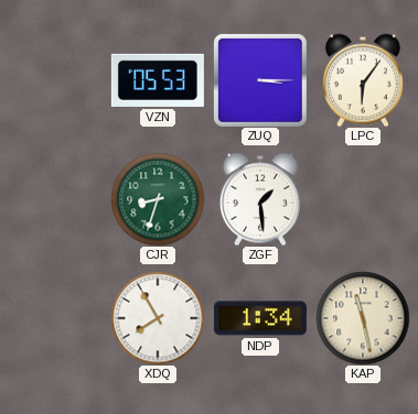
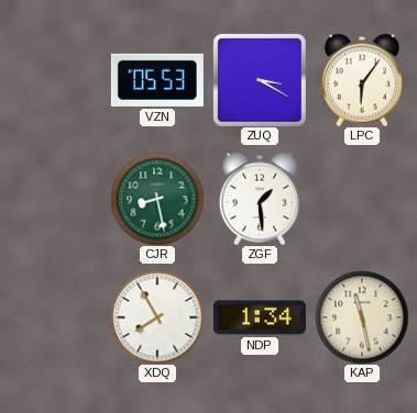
ZUQ: 3:15 -> 3:20
CJR: 8:33 -> 8:28
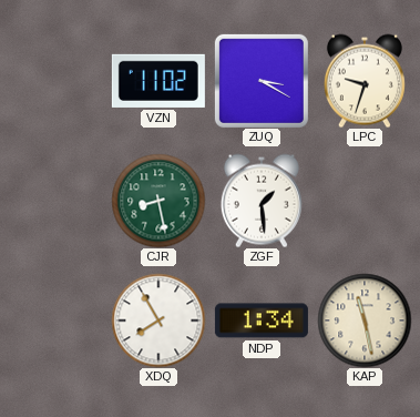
VZN: 05:53 -> 11:02
LPC: 6:06 -> 9:33
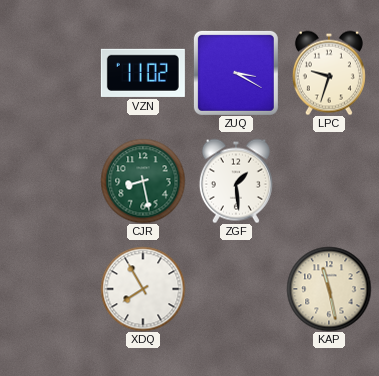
NDP: 1:34 -> none
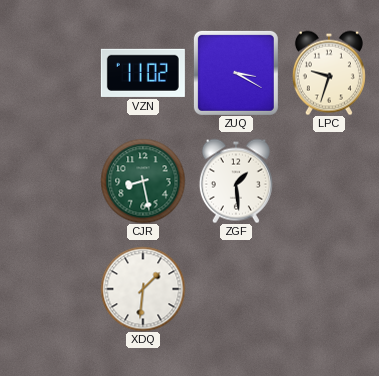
XDQ: 7:55 -> 1:31
KAP: 11:28 -> none
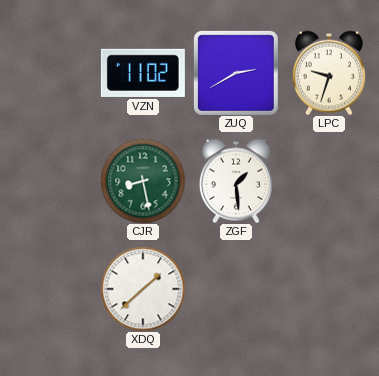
ZUQ: 3:20 -> 2:40
XDQ: 1:31 -> 1:38
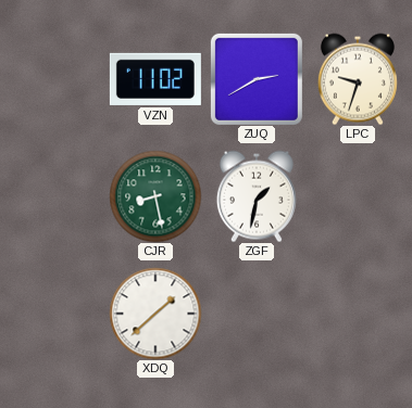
ZGF: 1:29 -> 1:32
